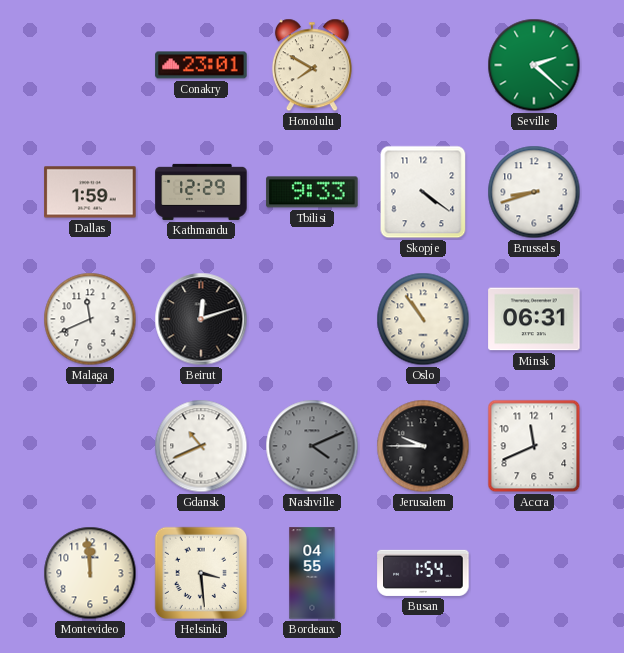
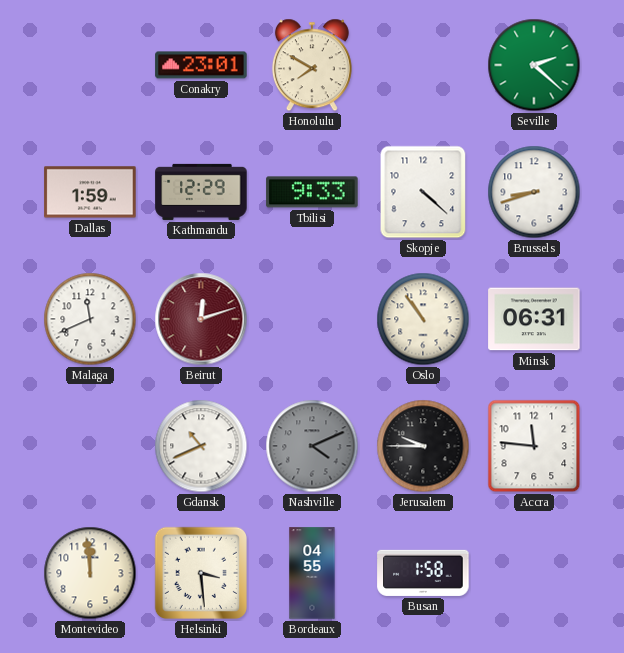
Skopje: 4:21 -> 4:22
Beirut dial: black -> burgundy
Accra: 11:41 -> 11:46
Busan: 1:54 -> 1:58
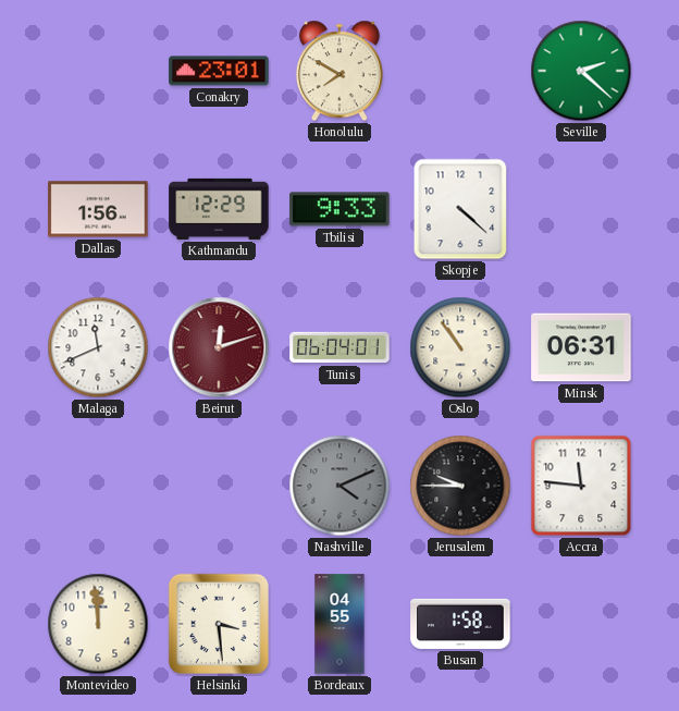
Dallas: 1:59 -> 1:56
Brussels: 8:42 -> none
Tunis: none -> 06:04
Gdansk: 10:41 -> none
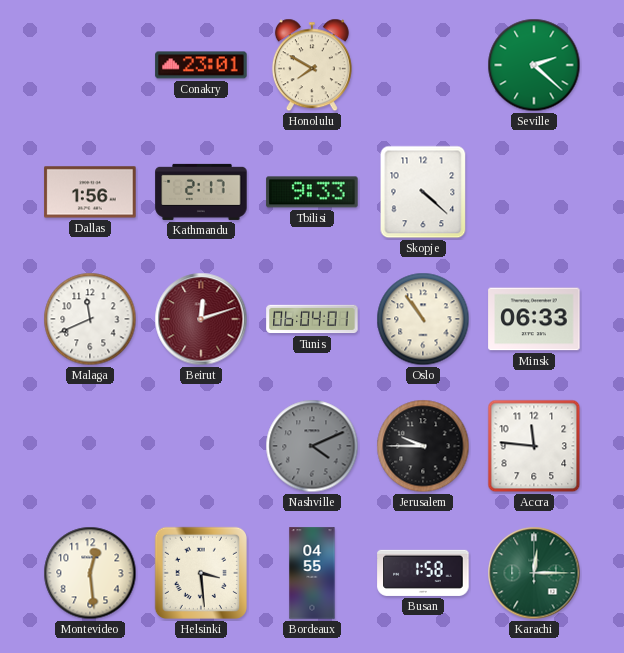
Kathmandu: 12:29 -> 2:17
Minsk: 06:31 -> 06:33
Montevideo: 11:59 -> 12:29
Karachi: none -> 12:15
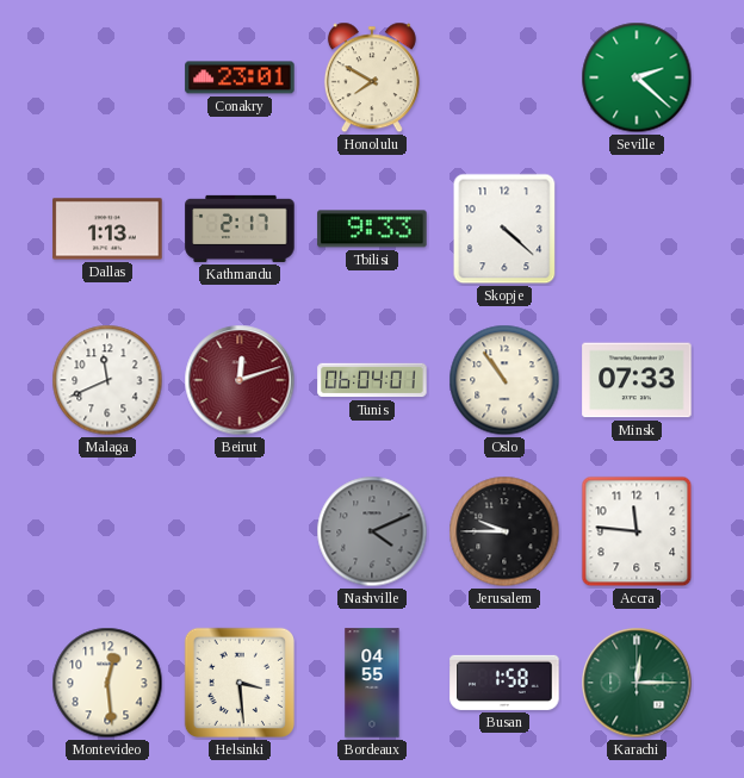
Dallas: 1:56 -> 1:13
Minsk: 06:33 -> 07:33
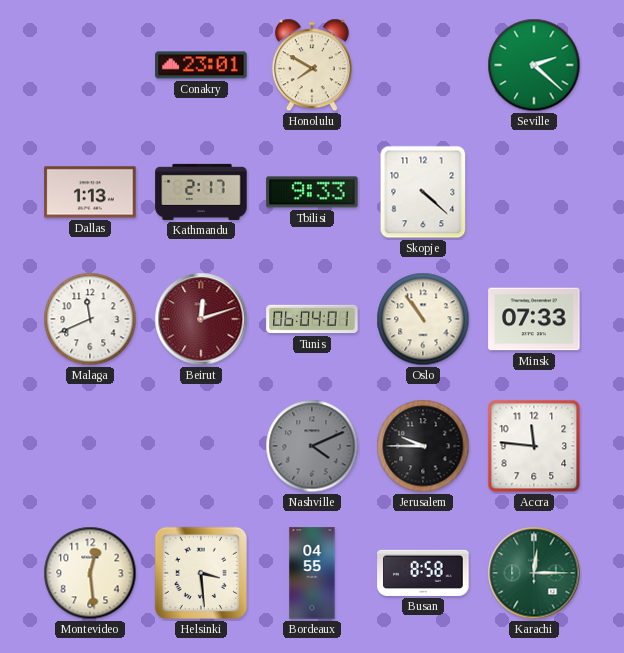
Busan: 1:58 -> 8:58
